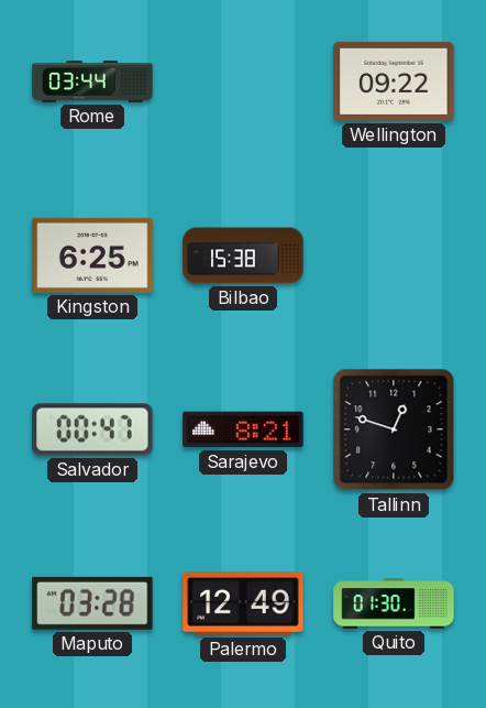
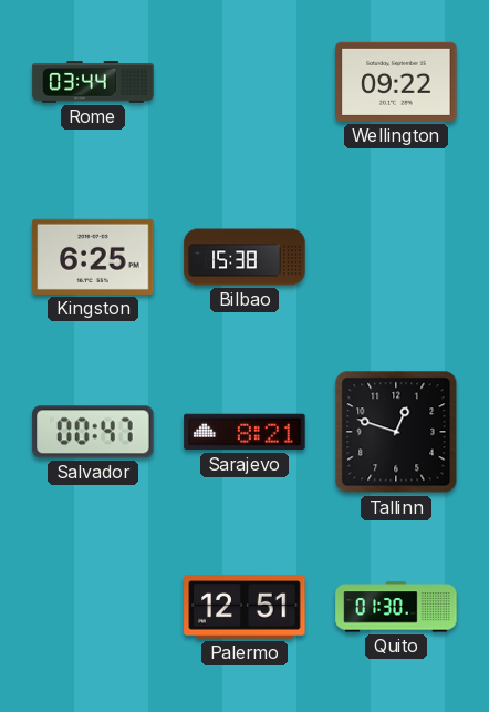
Maputo: 03:28 -> none
Palermo: 12:49 -> 12:51
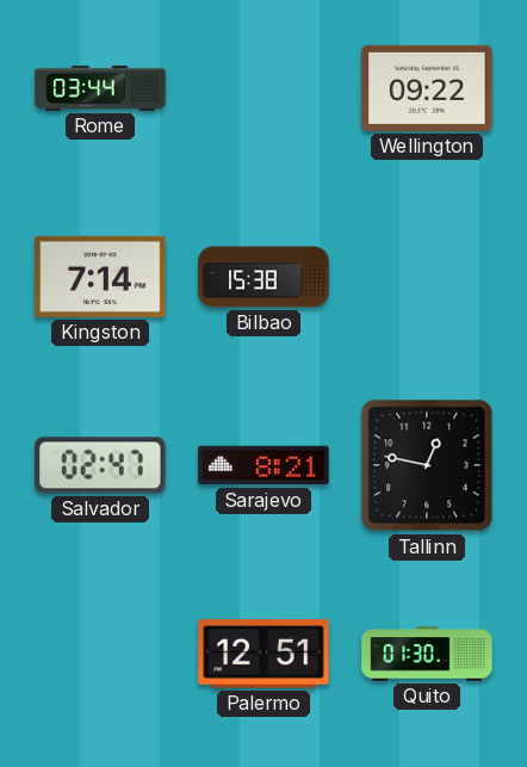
Kingston: 6:25 -> 7:14
Salvador: 00:47 -> 02:47
Tallinn: 12:48 -> 12:47
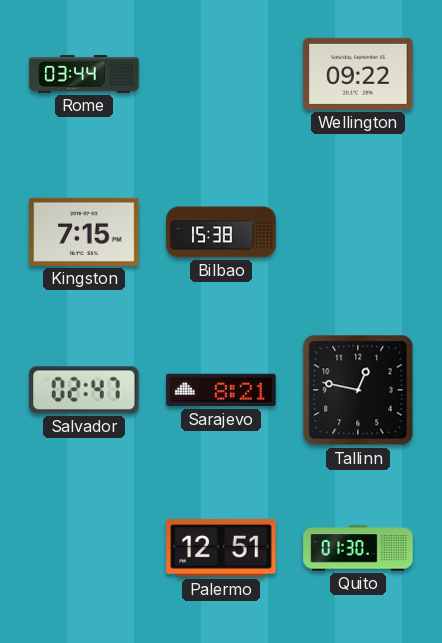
Kingston: 7:14 -> 7:15
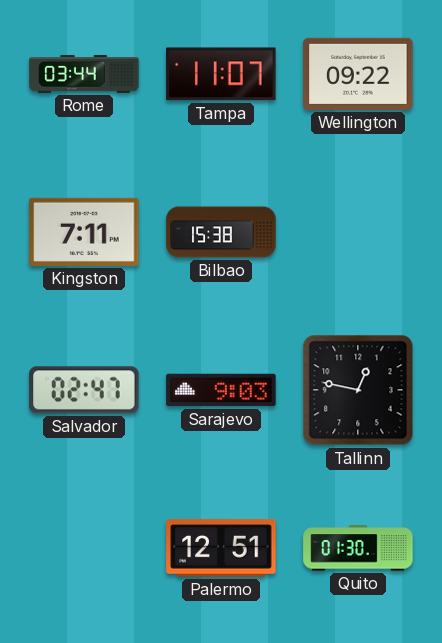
Tampa: none -> 11:07
Kingston: 7:15 -> 7:11
Sarajevo: 8:21 -> 9:03
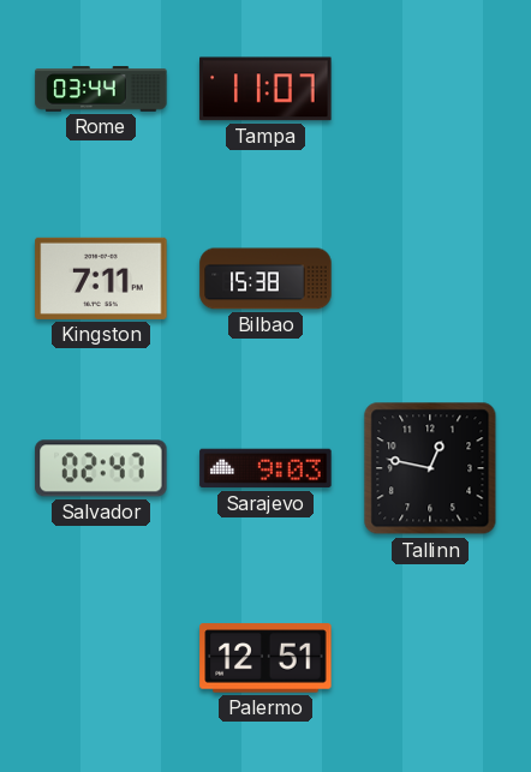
Wellington: 09:22 -> none
Quito: 01:30 -> none
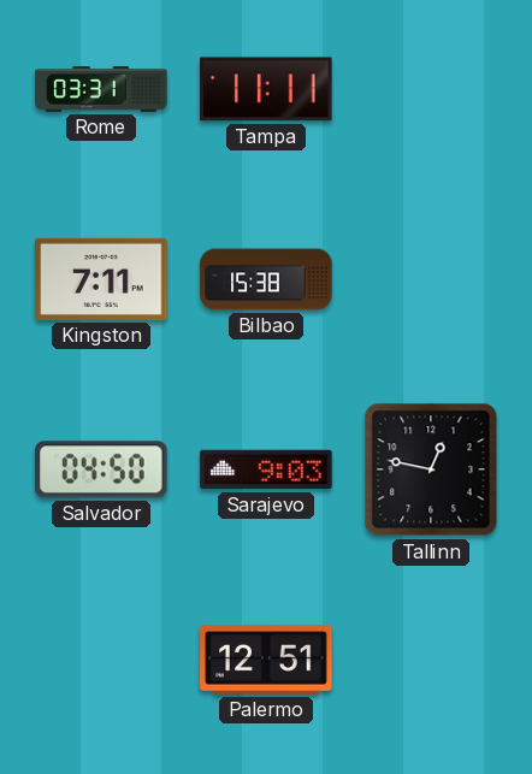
Rome: 03:44 -> 03:31
Tampa: 11:07 -> 11:11
Salvador: 02:47 -> 04:50
